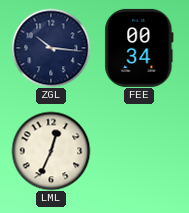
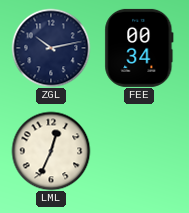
ZGL: 10:16 -> 10:13
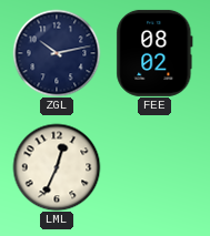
FEE: 00:34 -> 08:02
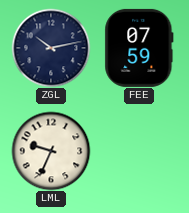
FEE: 08:02 -> 07:59
LML: 12:34 -> 9:34
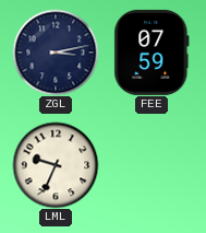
ZGL: 10:13 -> 3:13
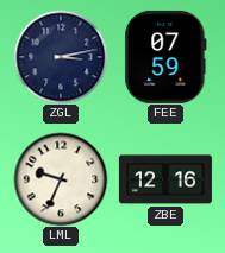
ZBE: none -> 12:16
